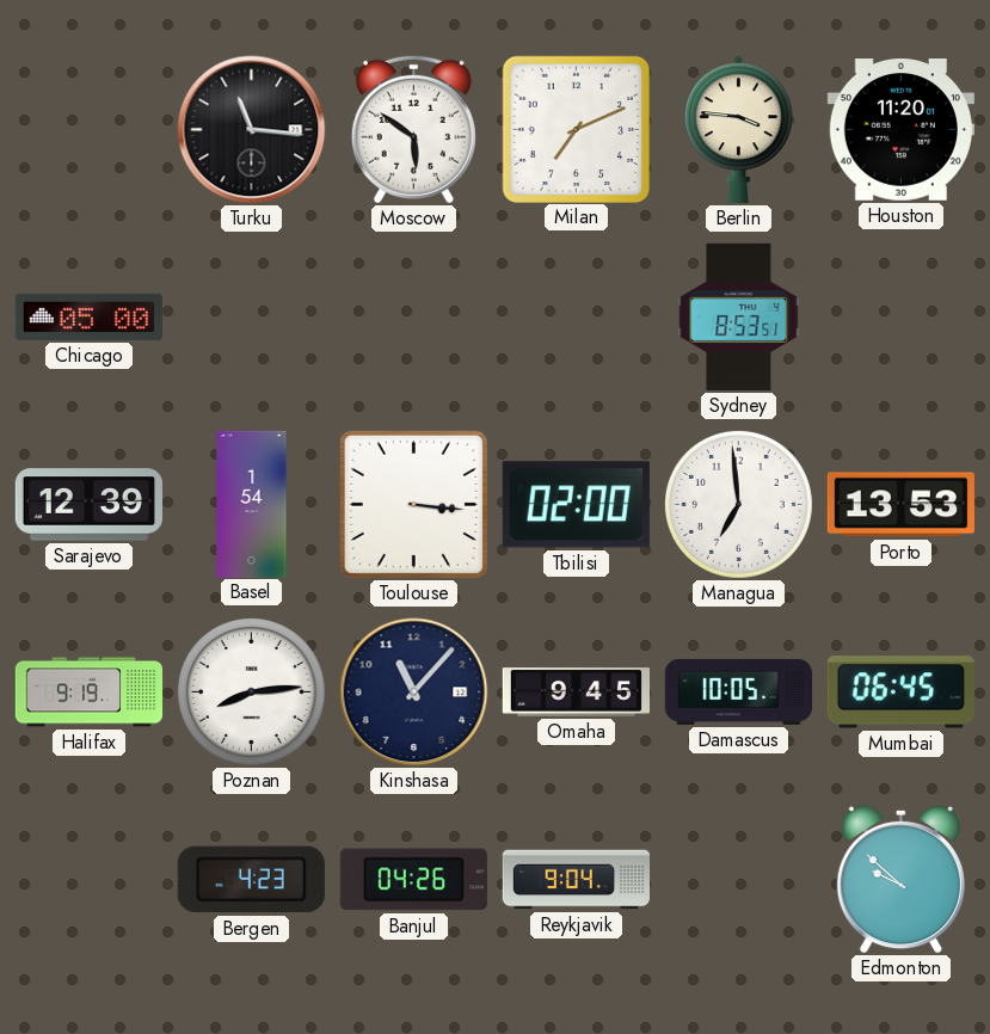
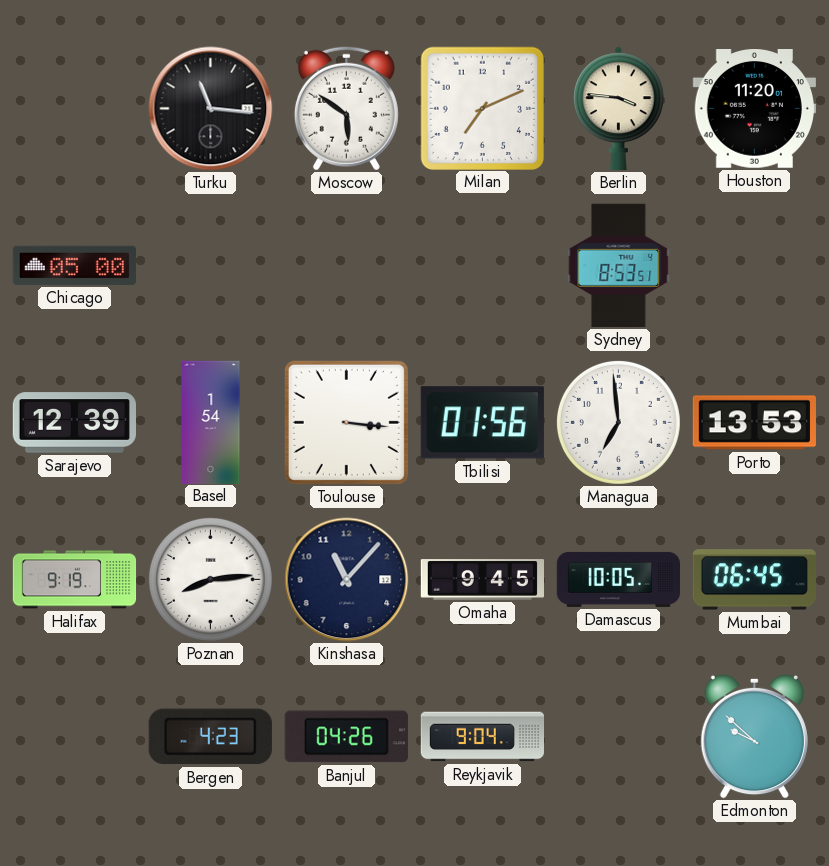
Tbilisi: 02:00 -> 01:56
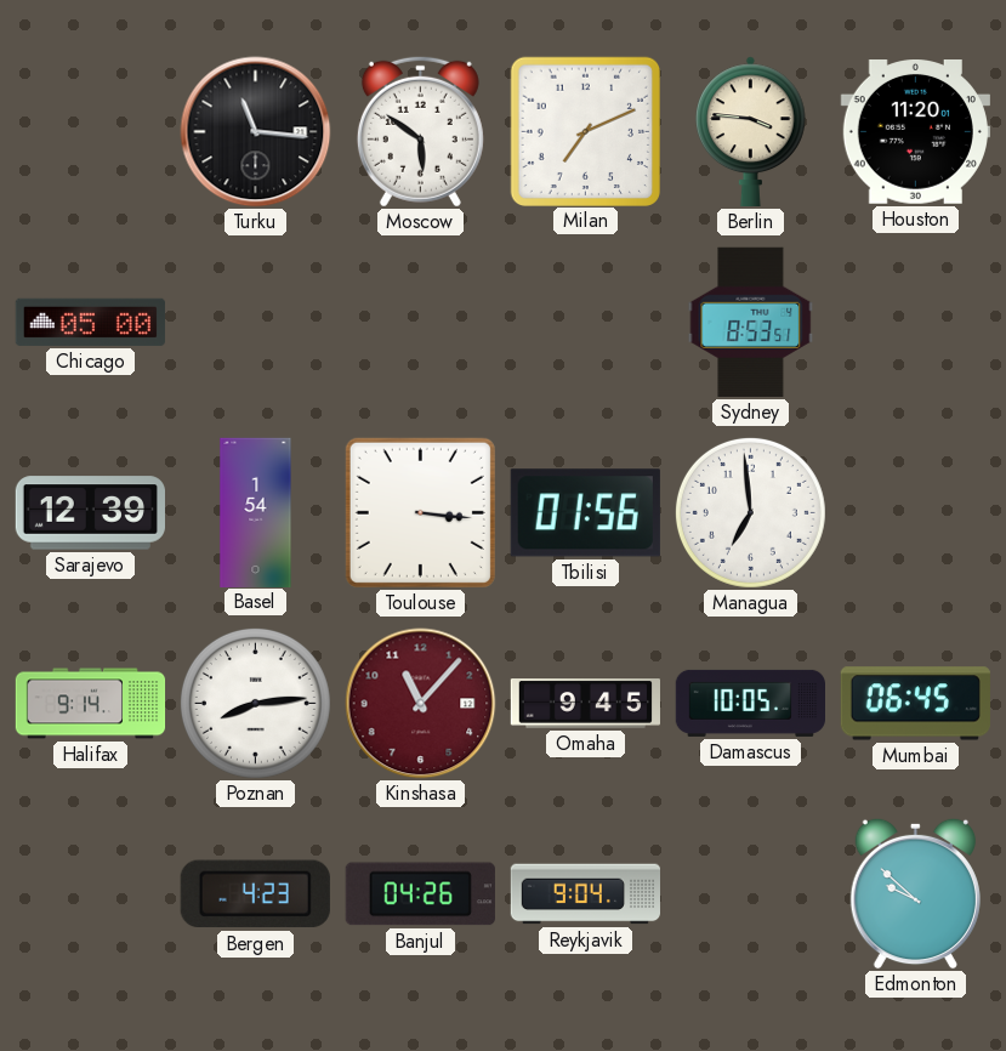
Porto: 13:53 -> none
Halifax: 9:19 -> 9:14
Kinshasa dial: navy -> burgundy
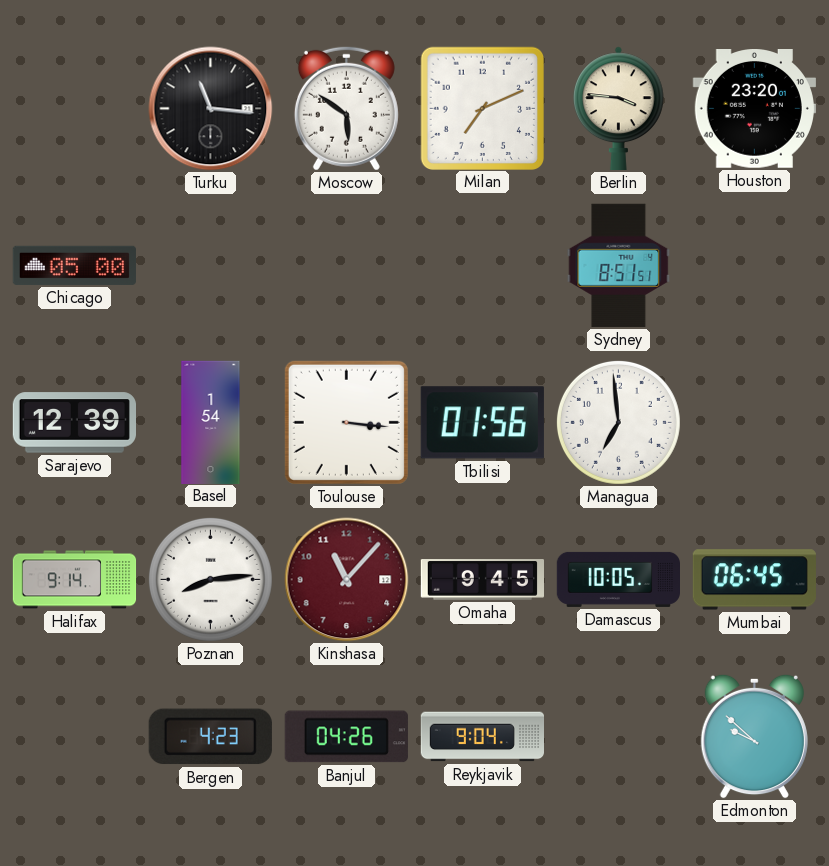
Houston: 11:20 -> 23:20
Sydney: 8:53 -> 8:51
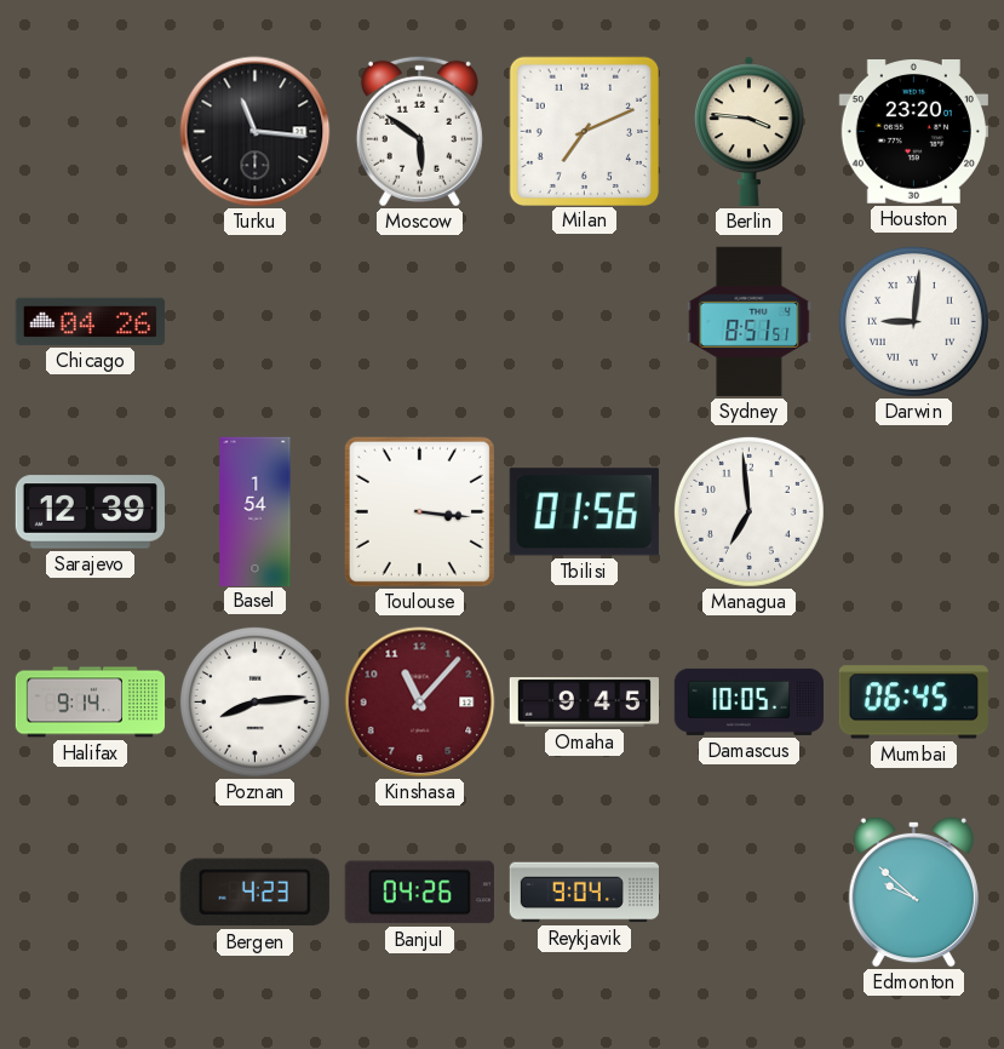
Chicago: 05:00 -> 04:26
Darwin: none -> 9:01
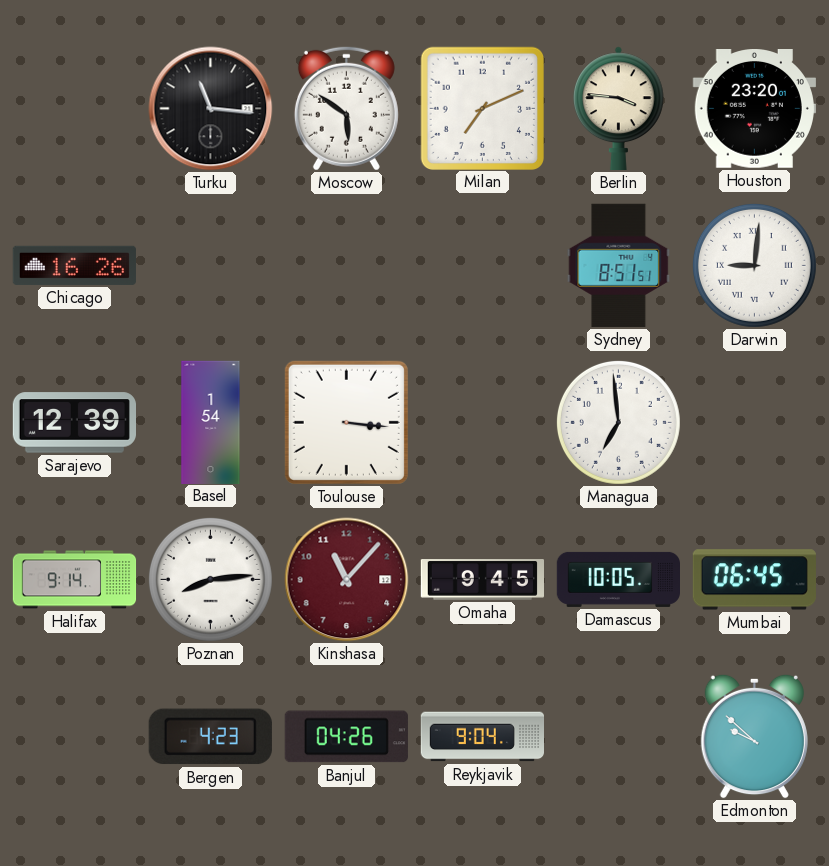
Chicago: 04:26 -> 16:26
Tbilisi: 01:56 -> none
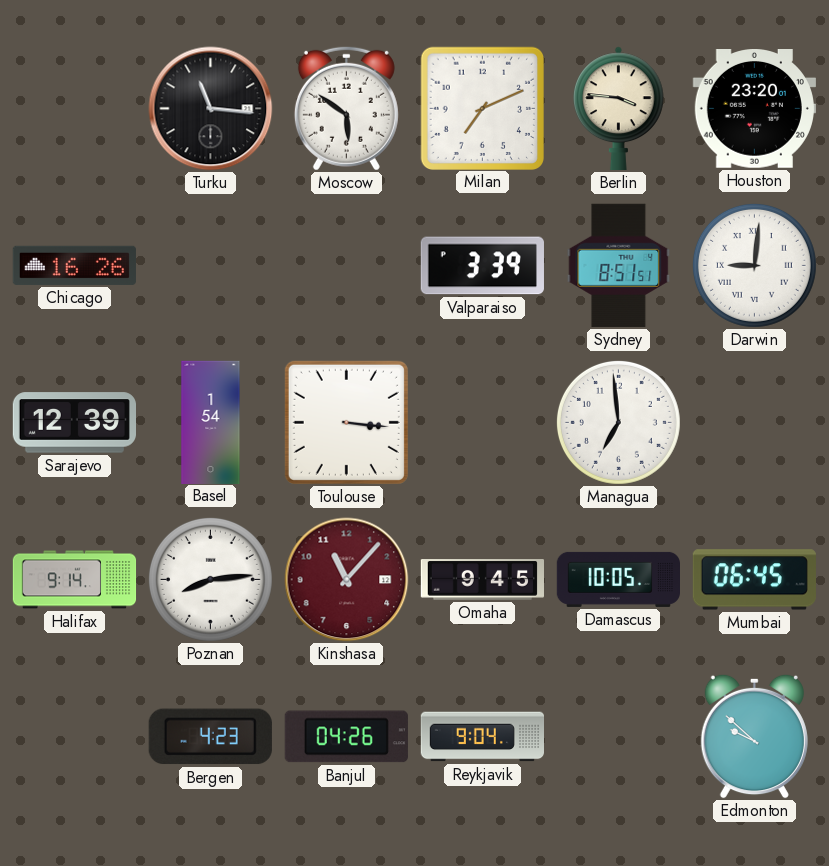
Valparaiso: none -> 3:39
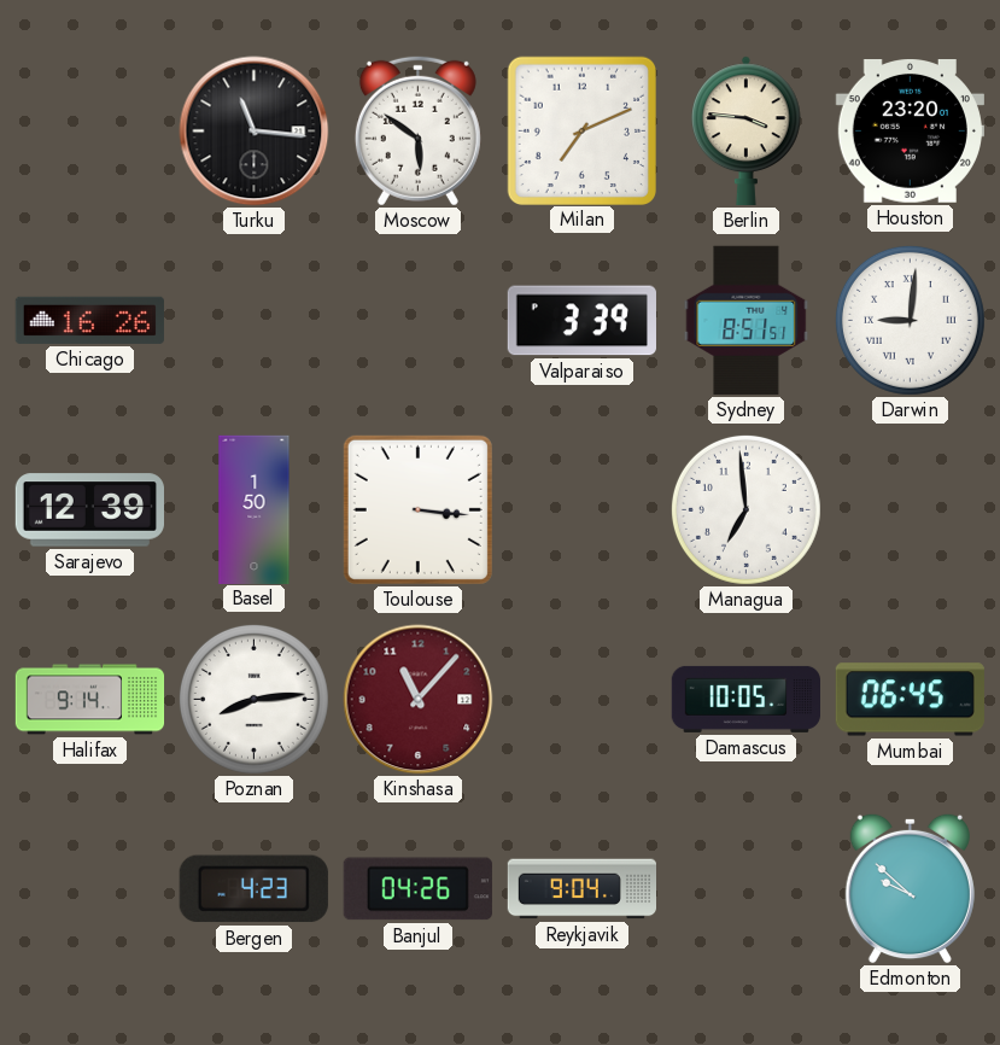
Basel: 1:54 -> 1:50
Omaha: 9:45 -> none
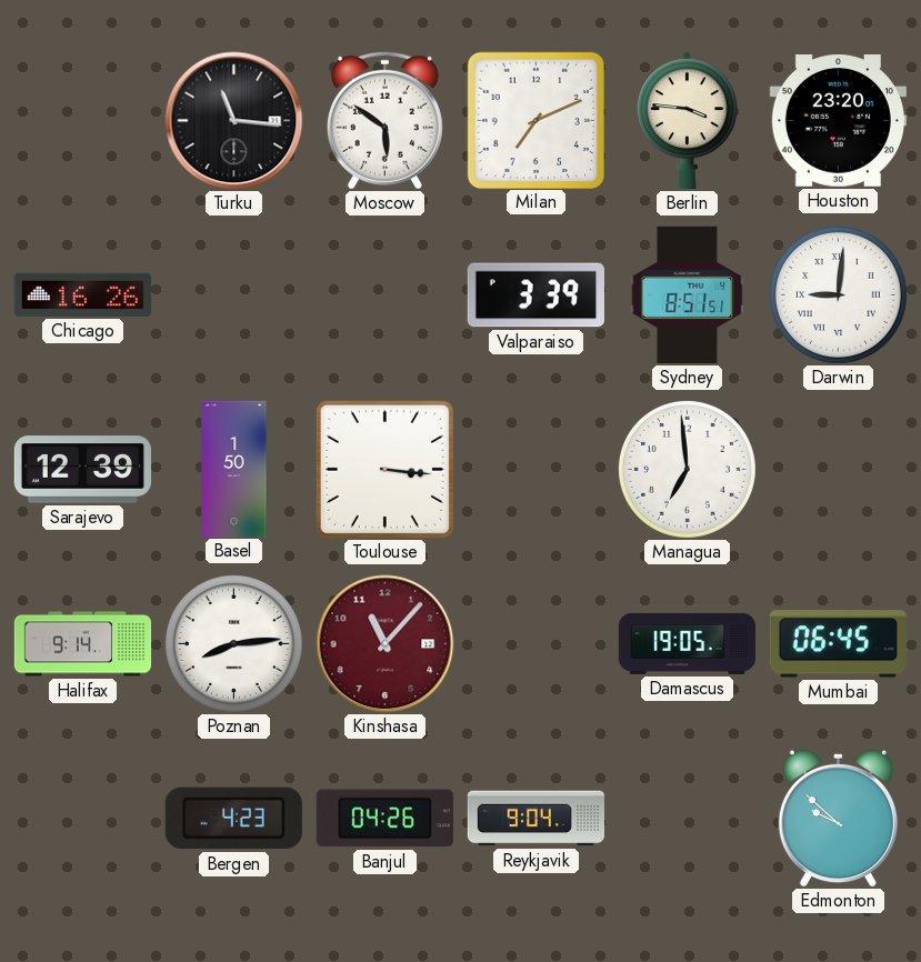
Damascus: 10:05 -> 19:05
